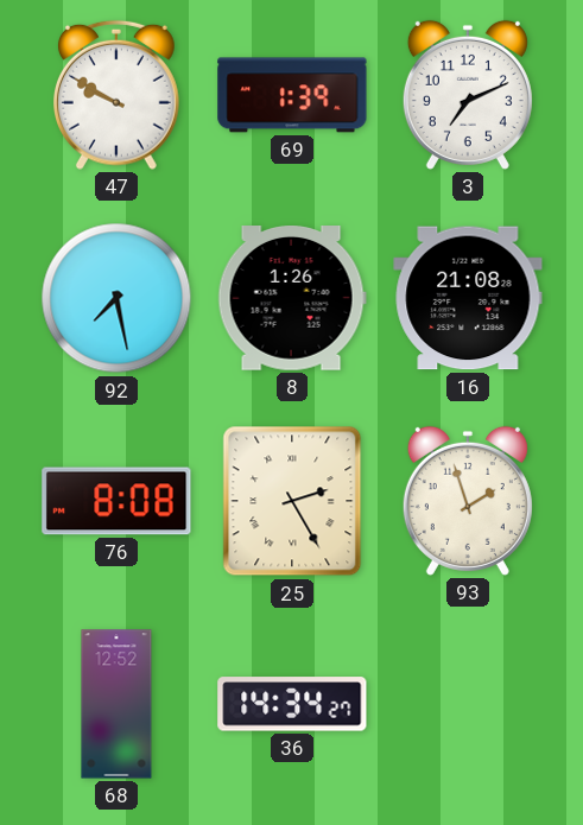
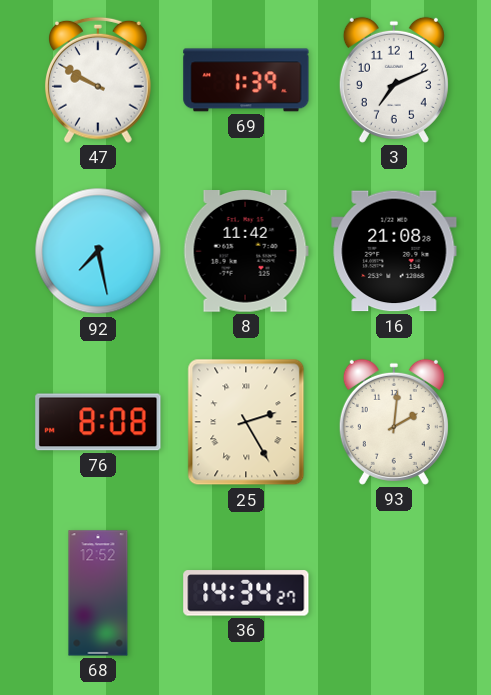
8: 1:26 -> 11:42
93: 1:57 -> 2:01
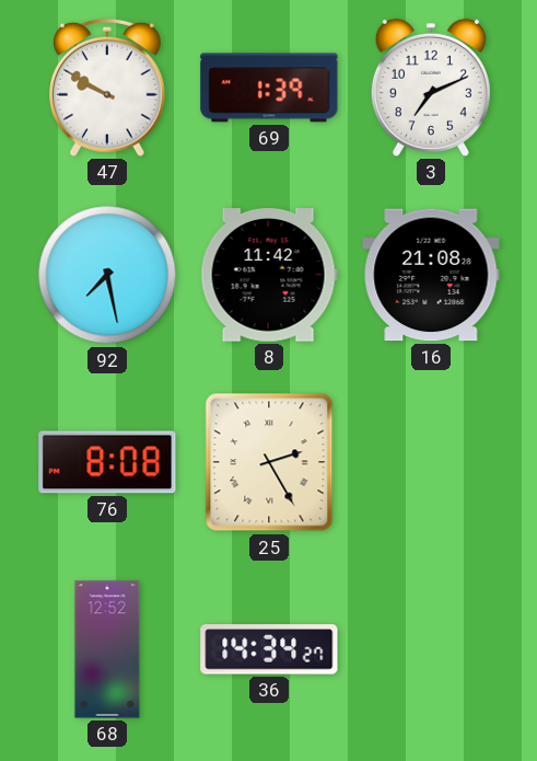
93: 2:01 -> none
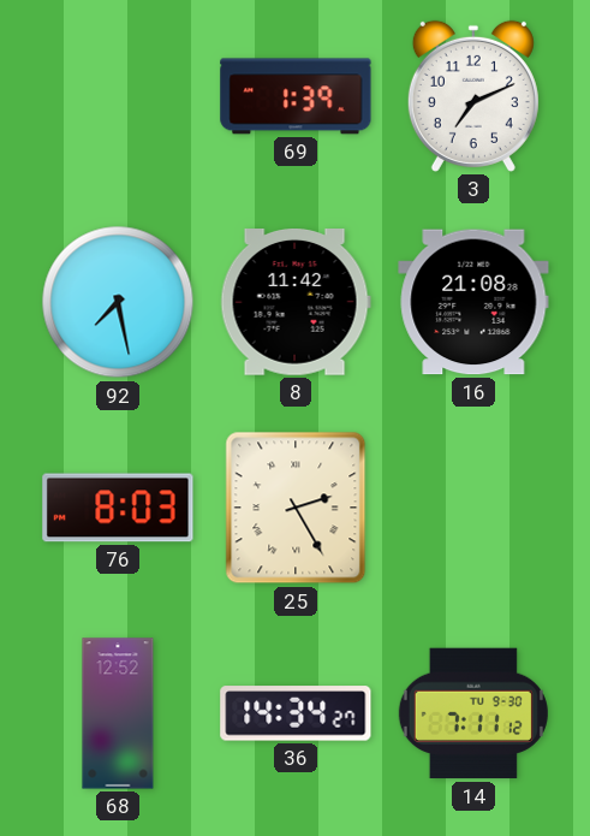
47: 9:50 -> none
76: 8:08 -> 8:03
14: none -> 7:11
